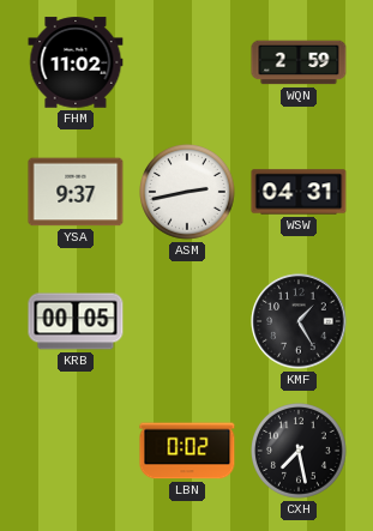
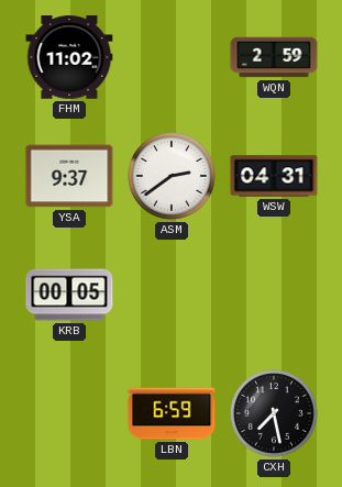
ASM: 2:43 -> 2:39
KMF: 1:25 -> none
LBN: 0:02 -> 6:59
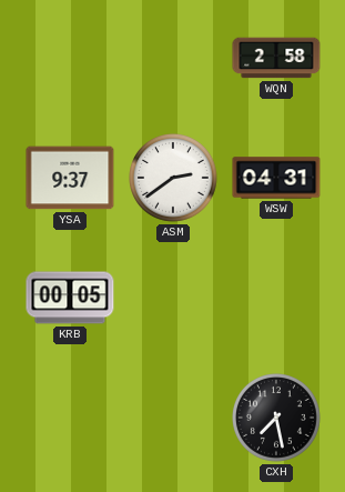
FHM: 11:02 -> none
WQN: 2:59 -> 2:58
LBN: 6:59 -> none
